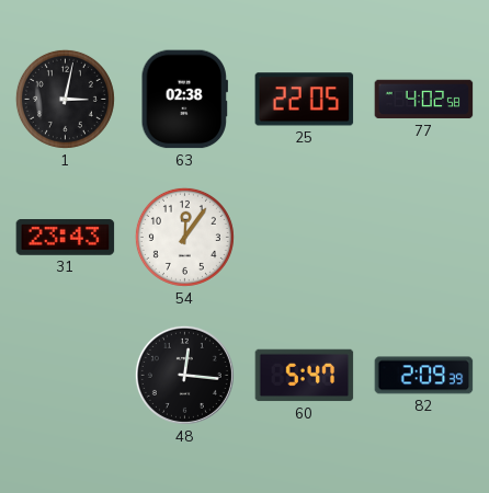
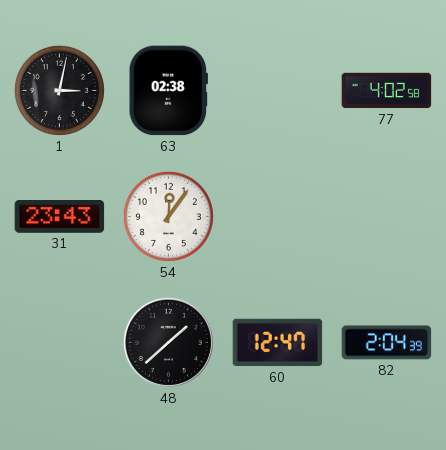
25: 22:05 -> none
48: 12:16 -> 1:38
60: 5:47 -> 12:47
82: 2:09 -> 2:04
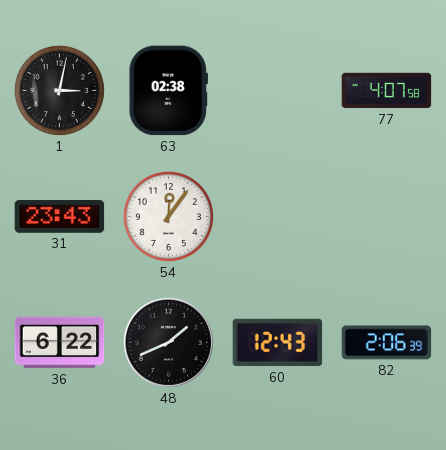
77: 4:02 -> 4:07
36: none -> 6:22
48: 1:38 -> 1:41
60: 12:47 -> 12:43
82: 2:04 -> 2:06
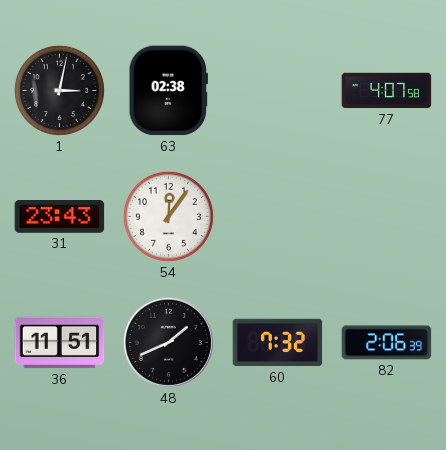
36: 6:22 -> 11:51
60: 12:43 -> 7:32
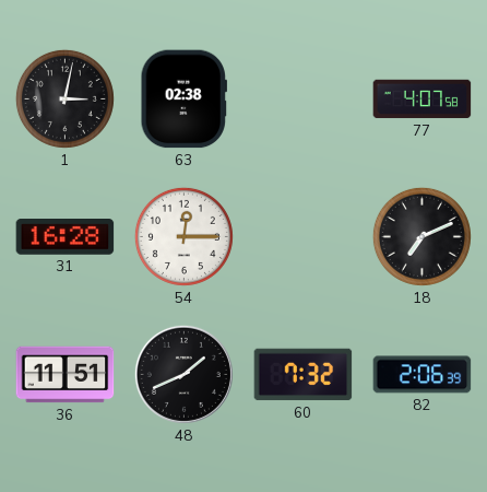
31: 23:43 -> 16:28
54: 12:06 -> 12:15
18: none -> 7:11
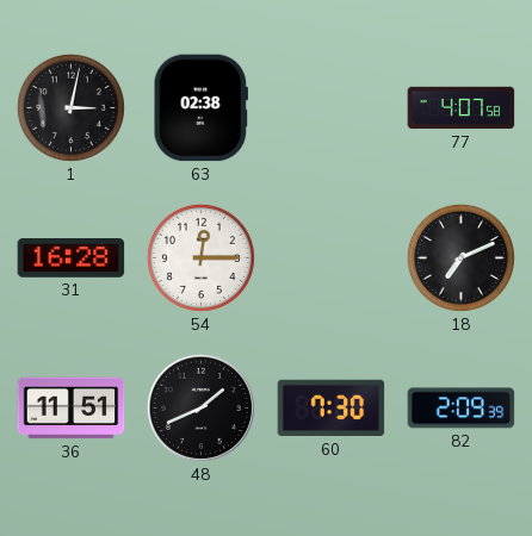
60: 7:32 -> 7:30
82: 2:06 -> 2:09
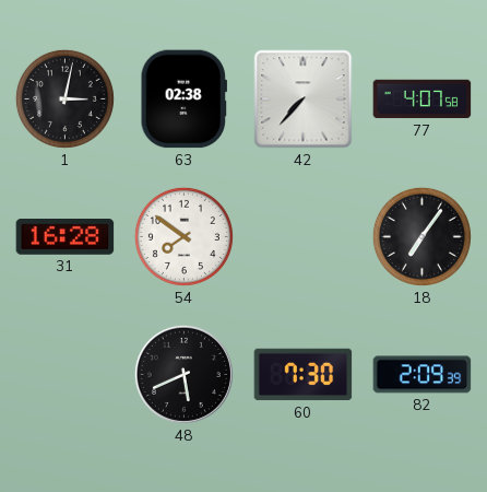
42: none -> 7:37
54: 12:15 -> 7:51
18: 7:11 -> 7:06
36: 11:51 -> none
48: 1:41 -> 5:41
